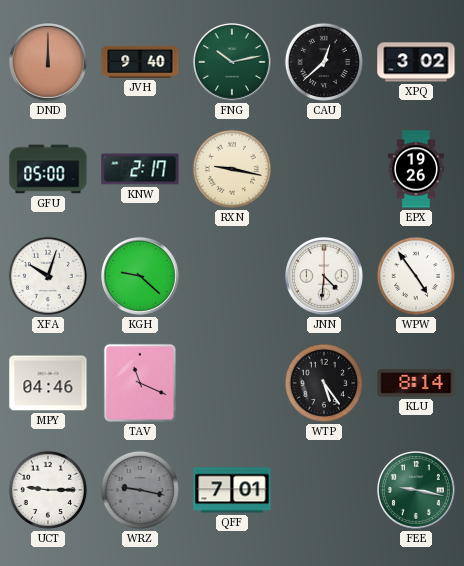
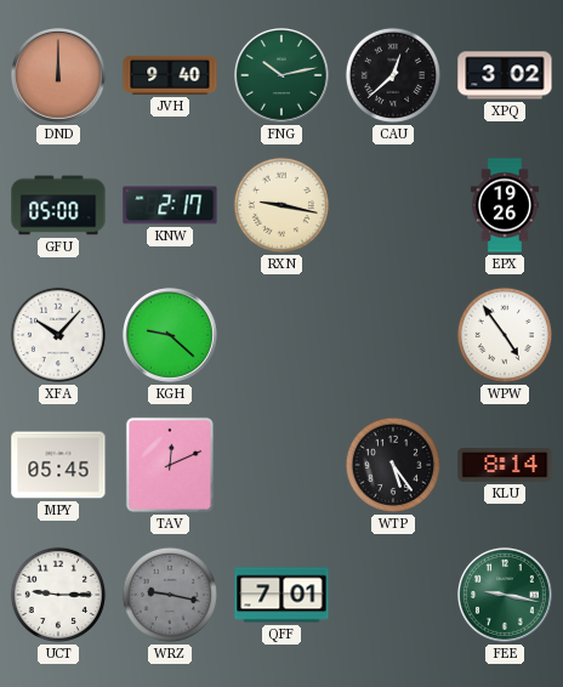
XFA: 10:03 -> 10:07
JNN: 4:31 -> none
MPY: 04:46 -> 05:45
TAV: 11:19 -> 12:11
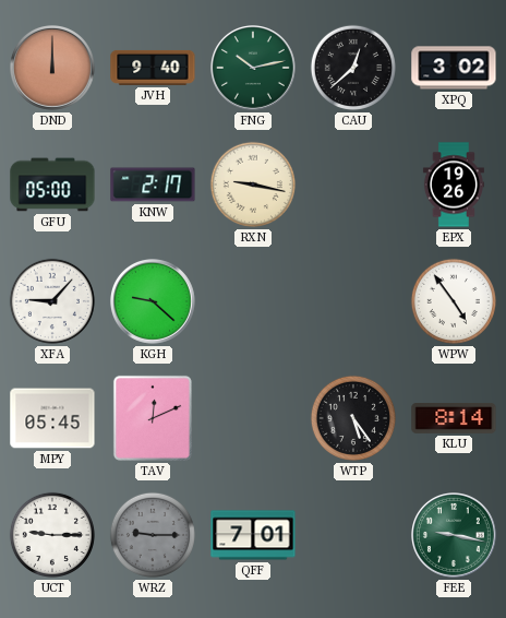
XFA: 10:07 -> 9:07
WRZ: 9:17 -> 9:15
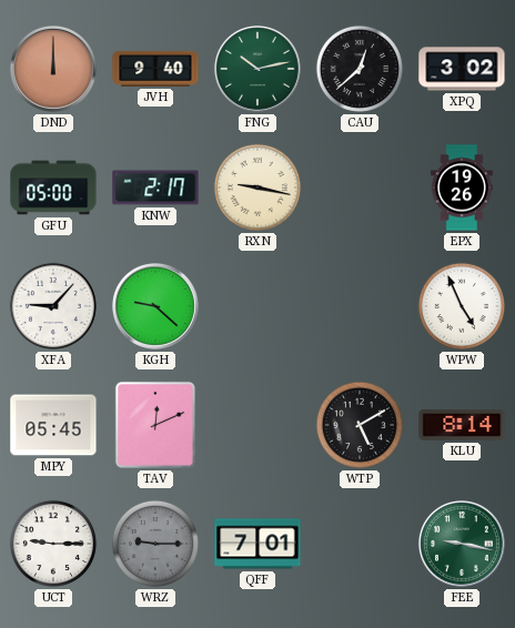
WPW: 4:54 -> 4:56
WTP: 5:24 -> 5:10
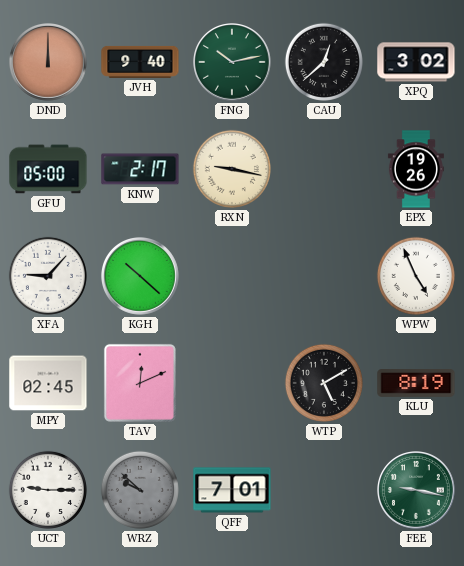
KGH: 9:22 -> 10:22
MPY: 05:45 -> 02:45
KLU: 8:14 -> 8:19
WRZ: 9:15 -> 9:52
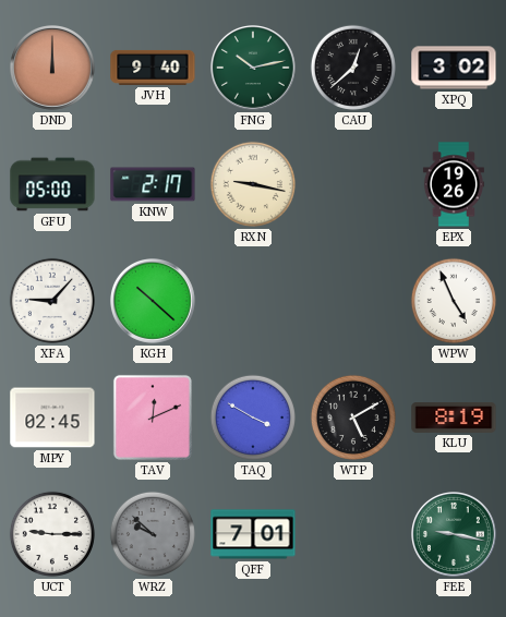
TAQ: none -> 3:50
